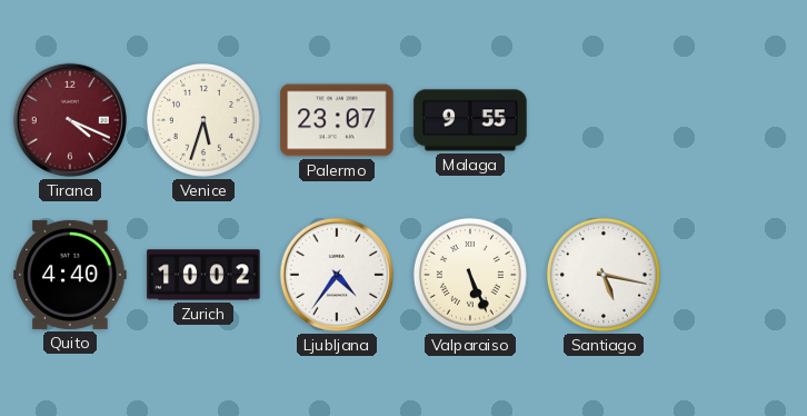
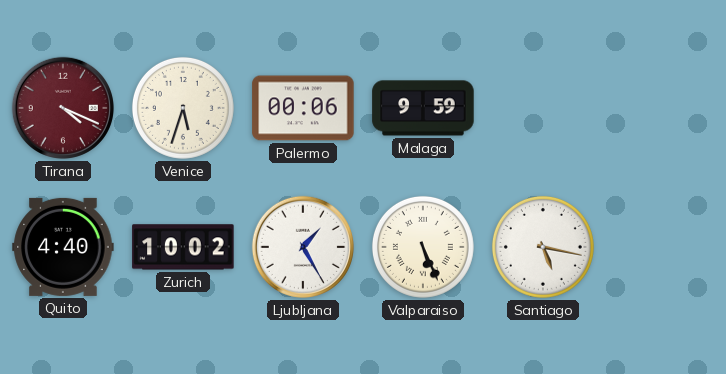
Palermo: 23:07 -> 00:06
Malaga: 9:55 -> 9:59
Ljubljana: 4:36 -> 1:25
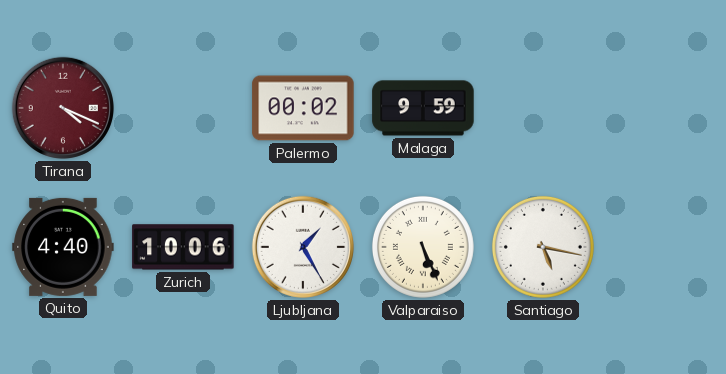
Venice: 5:33 -> none
Palermo: 00:06 -> 00:02
Zurich: 10:02 -> 10:06
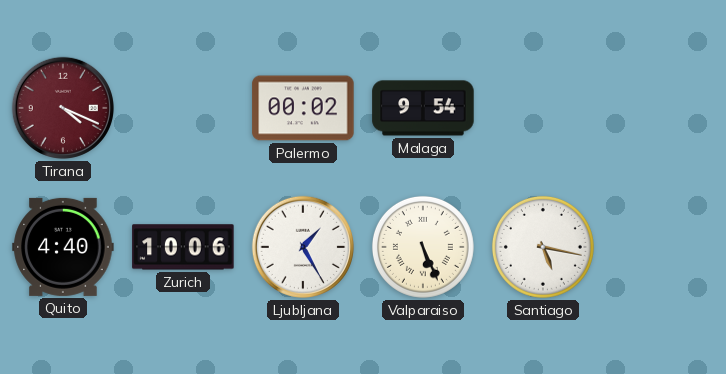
Malaga: 9:59 -> 9:54
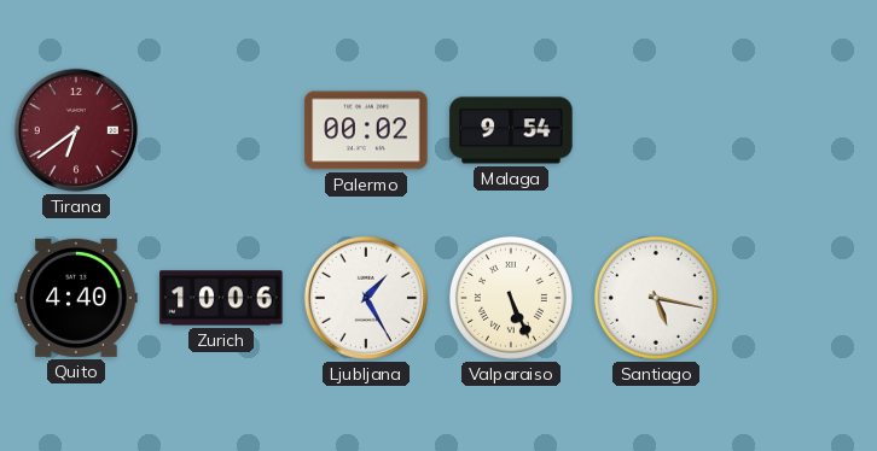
Tirana: 4:19 -> 6:39
